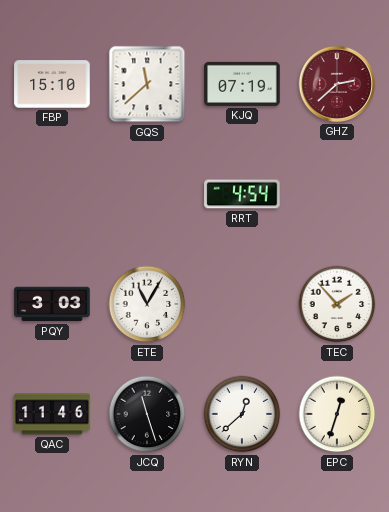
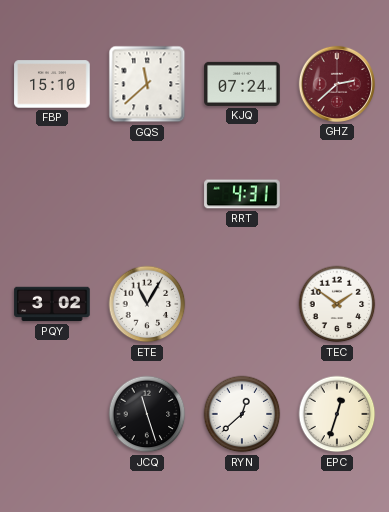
KJQ: 07:19 -> 07:24
RRT: 4:54 -> 4:31
PQY: 3:03 -> 3:02
TEC: 1:53 -> 1:51
QAC: 11:46 -> none
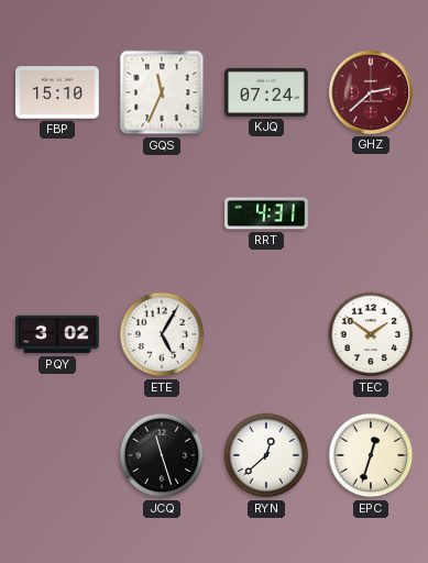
GQS: 11:38 -> 11:34
ETE: 11:05 -> 5:05
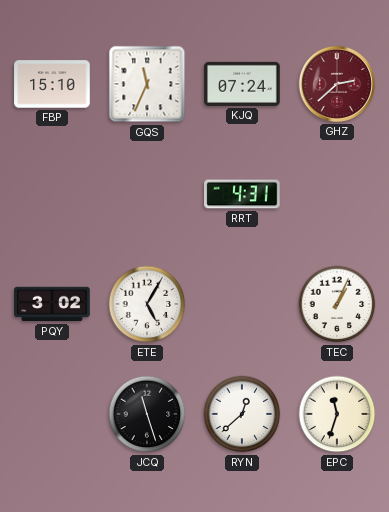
TEC: 1:51 -> 1:04
EPC: 12:33 -> 11:33
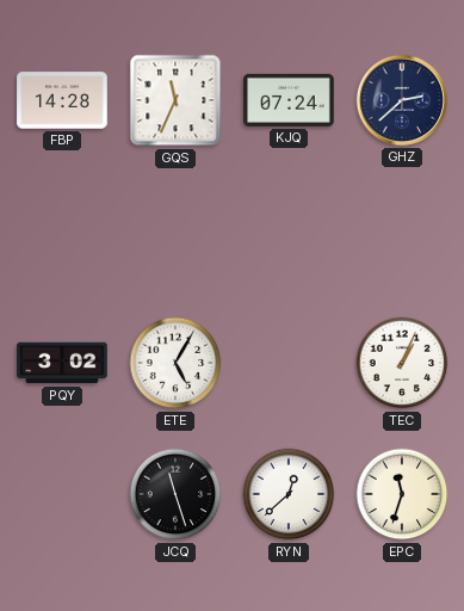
FBP: 15:10 -> 14:28
GHZ dial: burgundy -> navy
RRT: 4:31 -> none
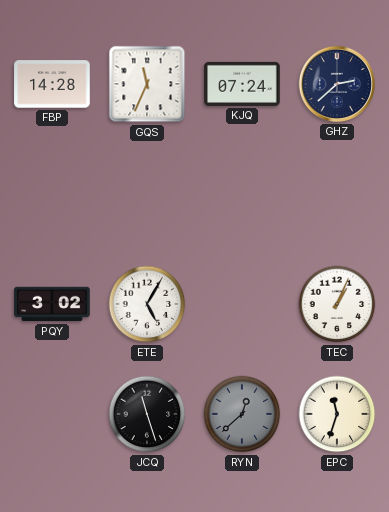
RYN dial: white -> grey
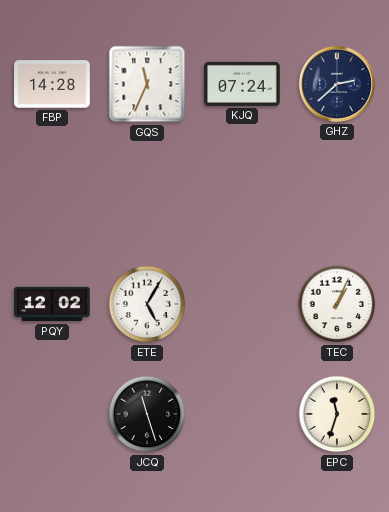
PQY: 3:02 -> 12:02
RYN: 12:38 -> none
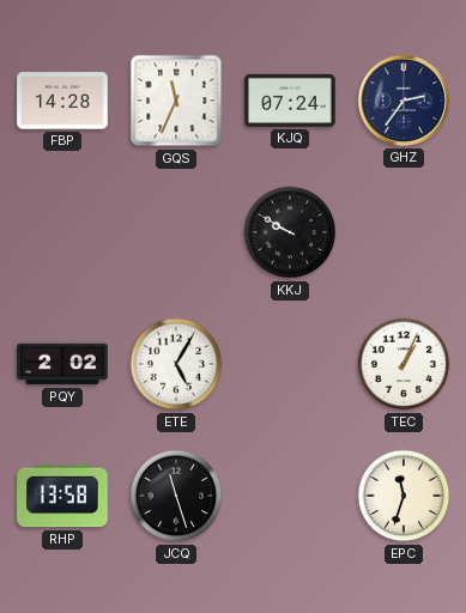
GHZ: 2:38 -> 2:36
KKJ: none -> 9:50
PQY: 12:02 -> 2:02
RHP: none -> 13:58
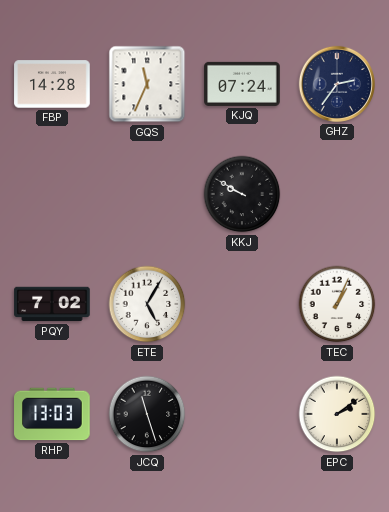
PQY: 2:02 -> 7:02
RHP: 13:58 -> 13:03
EPC: 11:33 -> 2:09
